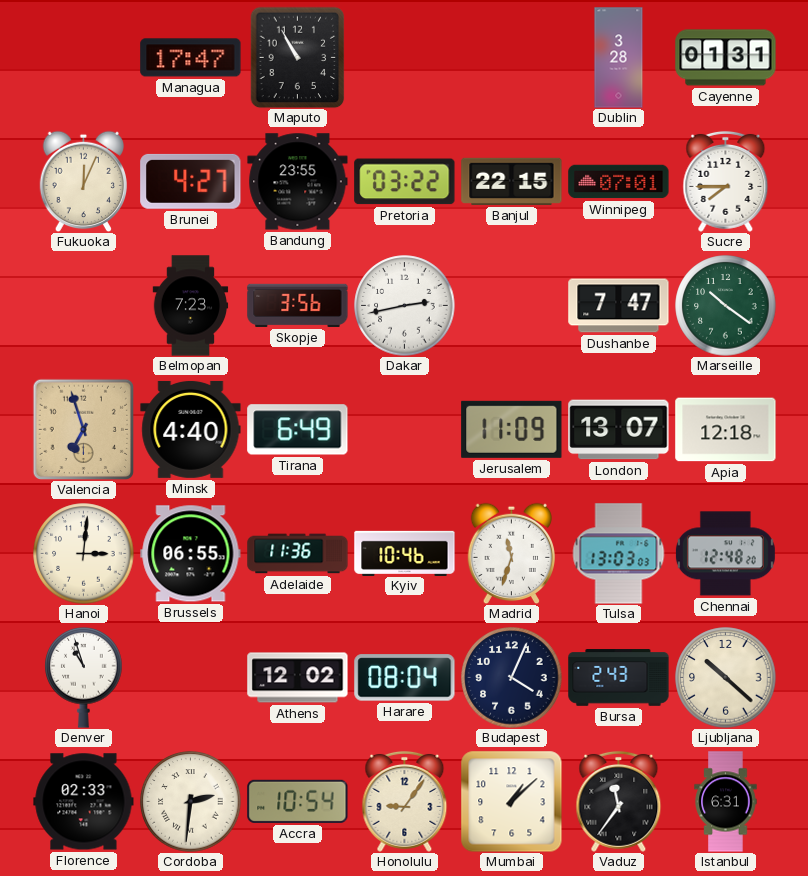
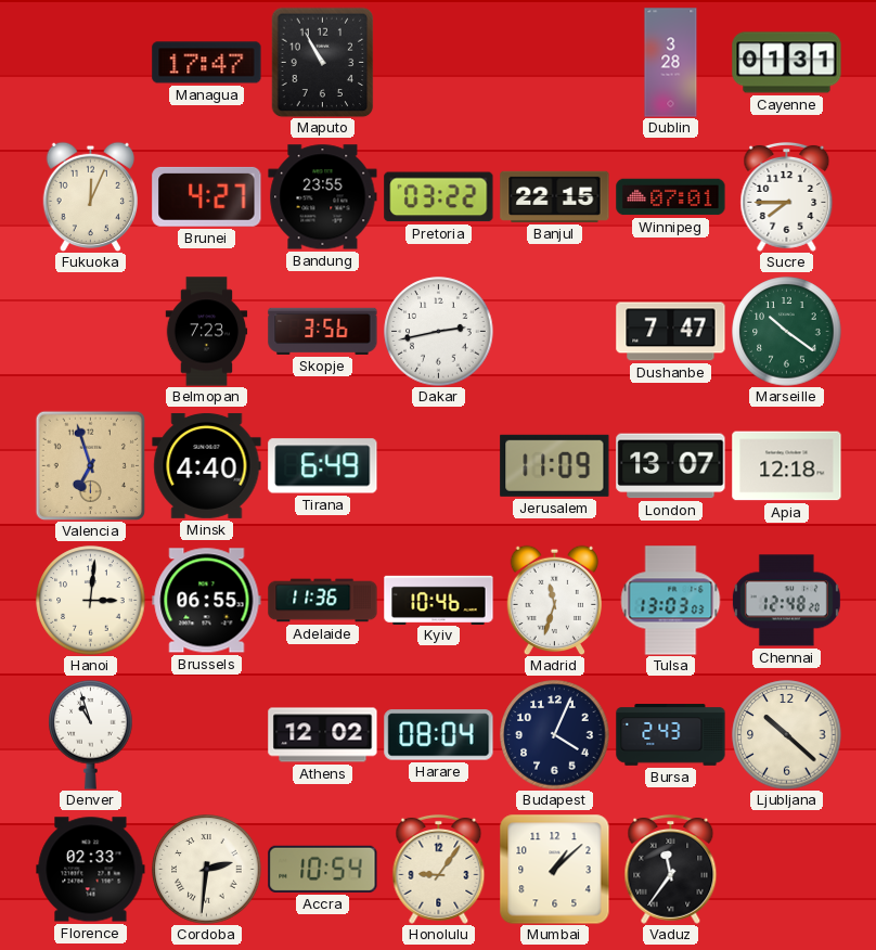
Istanbul: 6:31 -> none
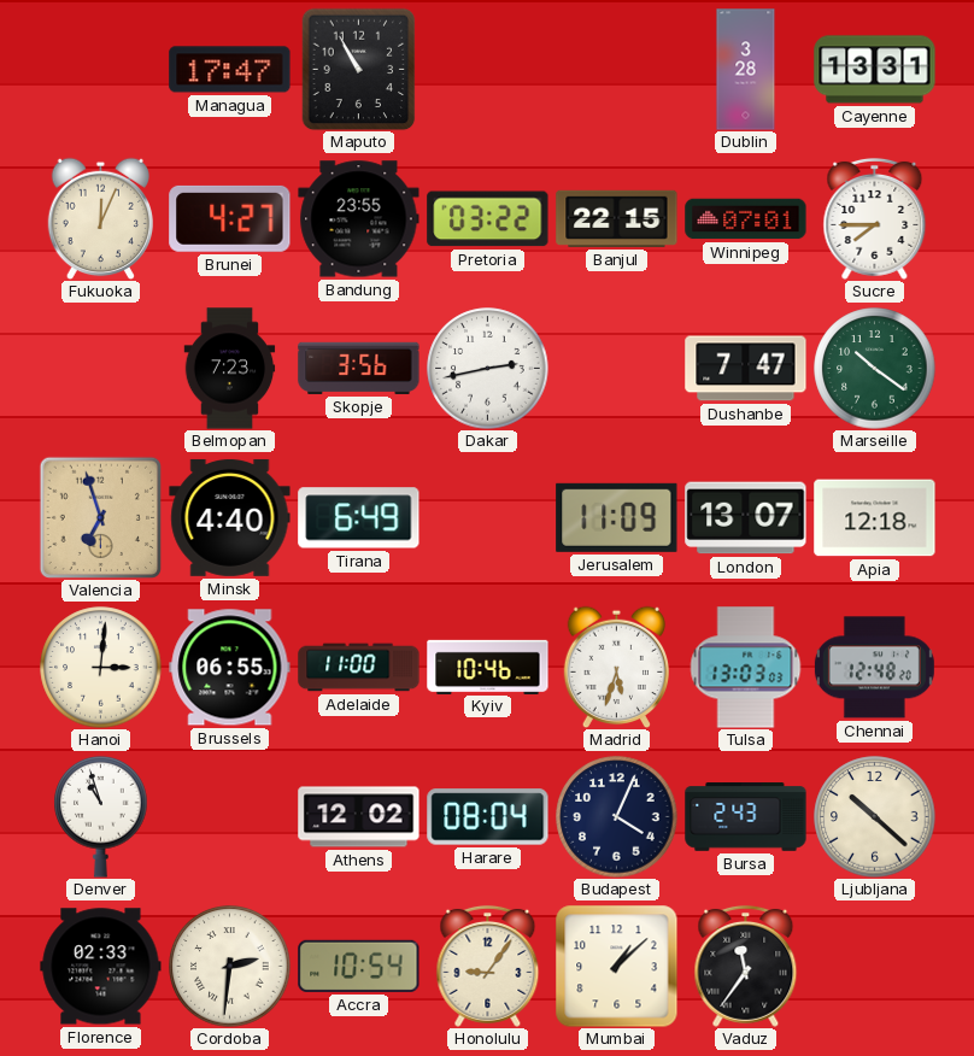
Cayenne: 01:31 -> 13:31
Adelaide: 11:36 -> 11:00
Madrid: 11:33 -> 5:33
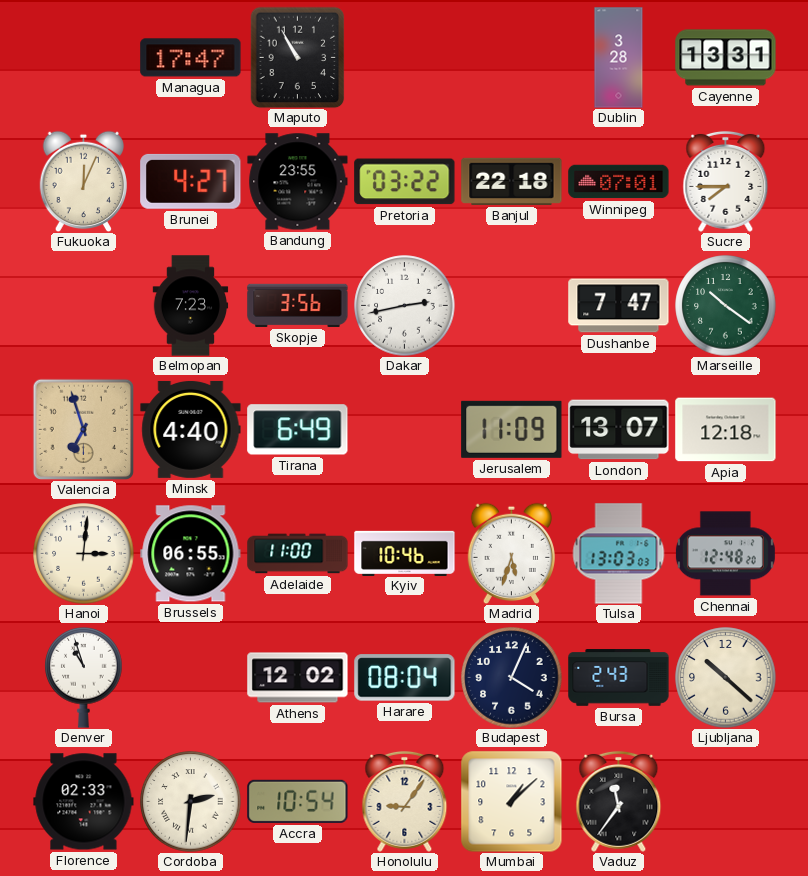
Banjul: 22:15 -> 22:18
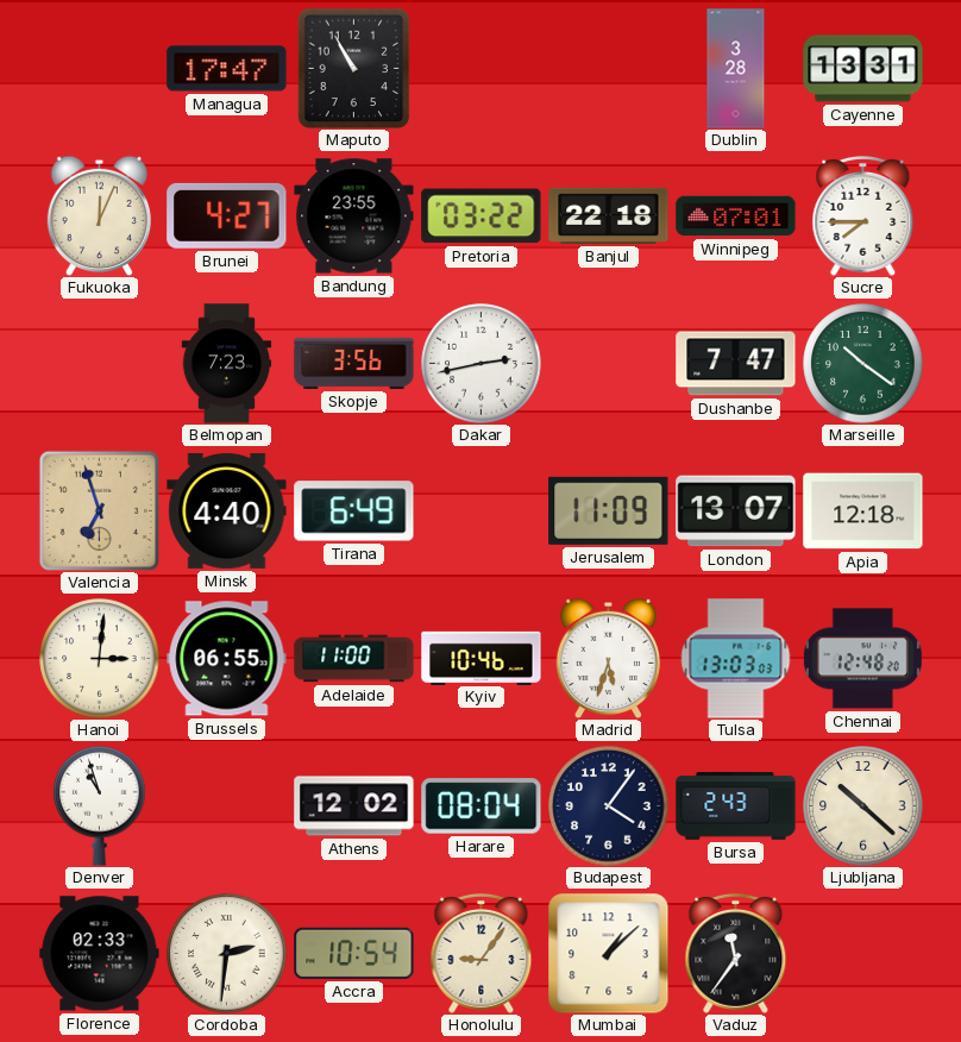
Budapest: 4:04 -> 4:06
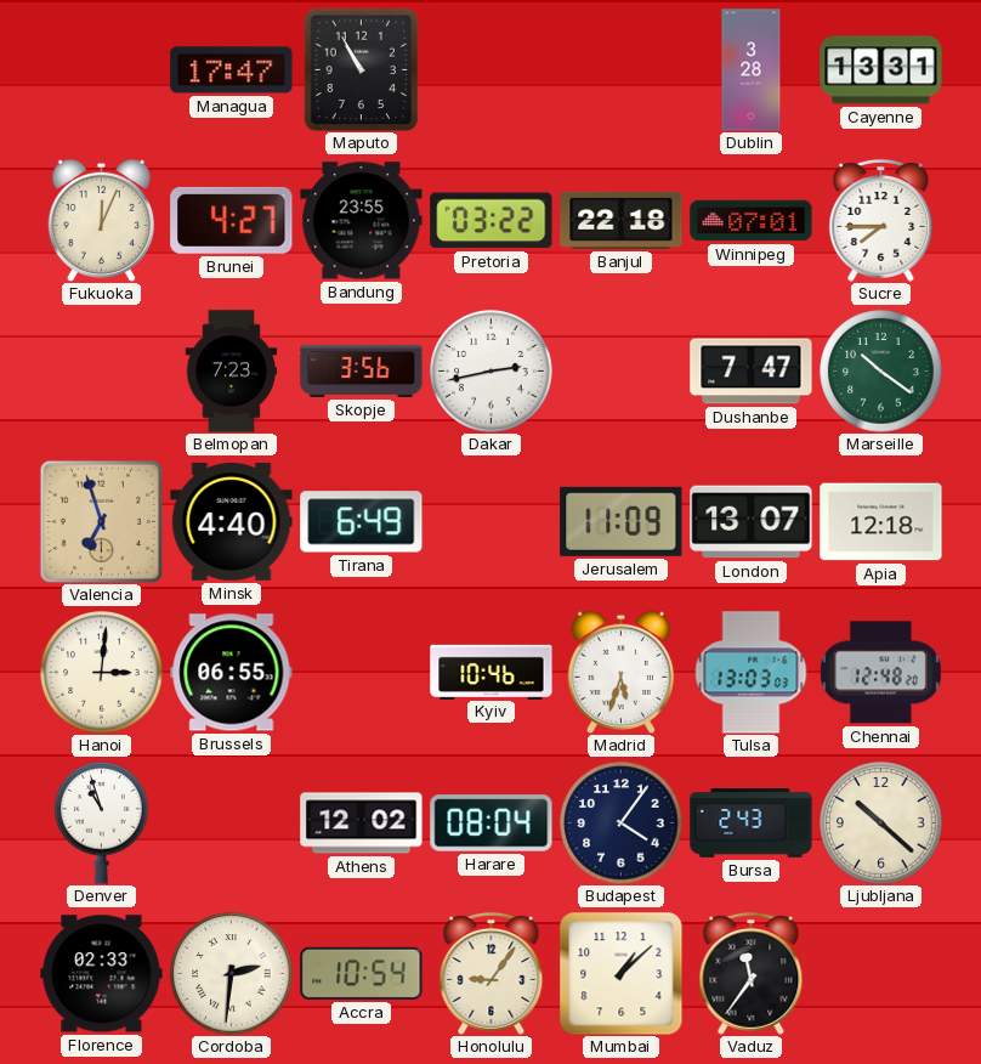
Adelaide: 11:00 -> none
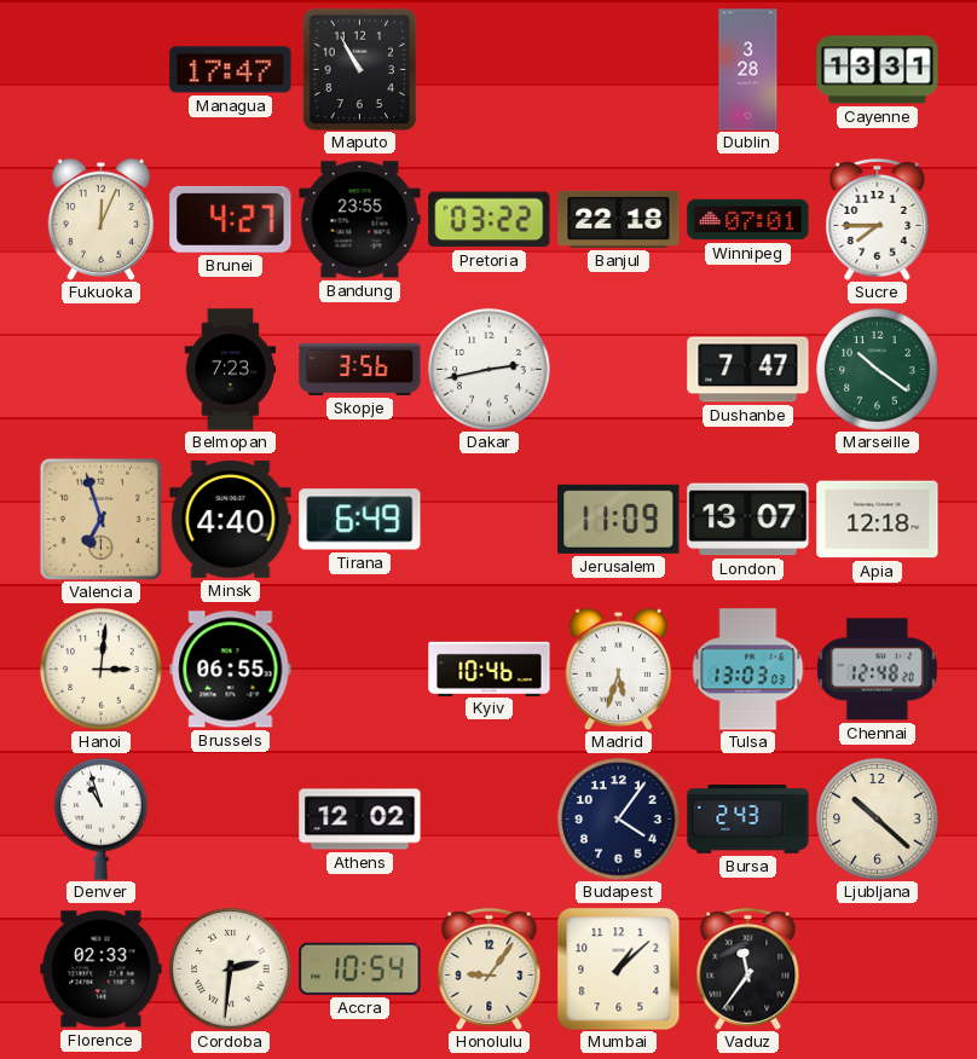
Harare: 08:04 -> none
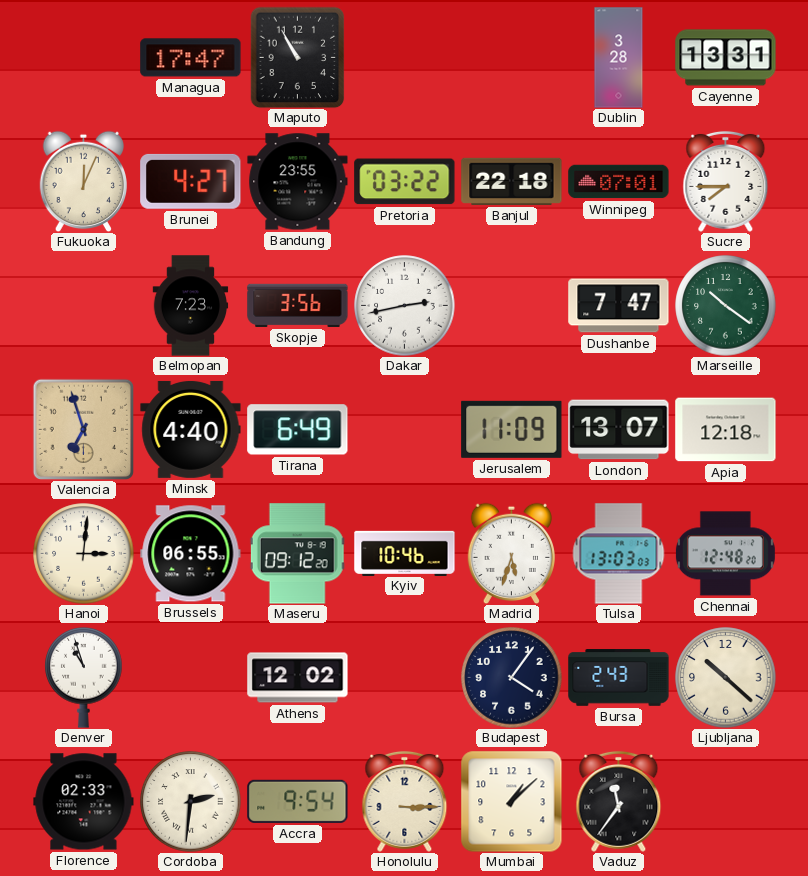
Maseru: none -> 09:12
Accra: 10:54 -> 9:54
Honolulu: 9:06 -> 3:15
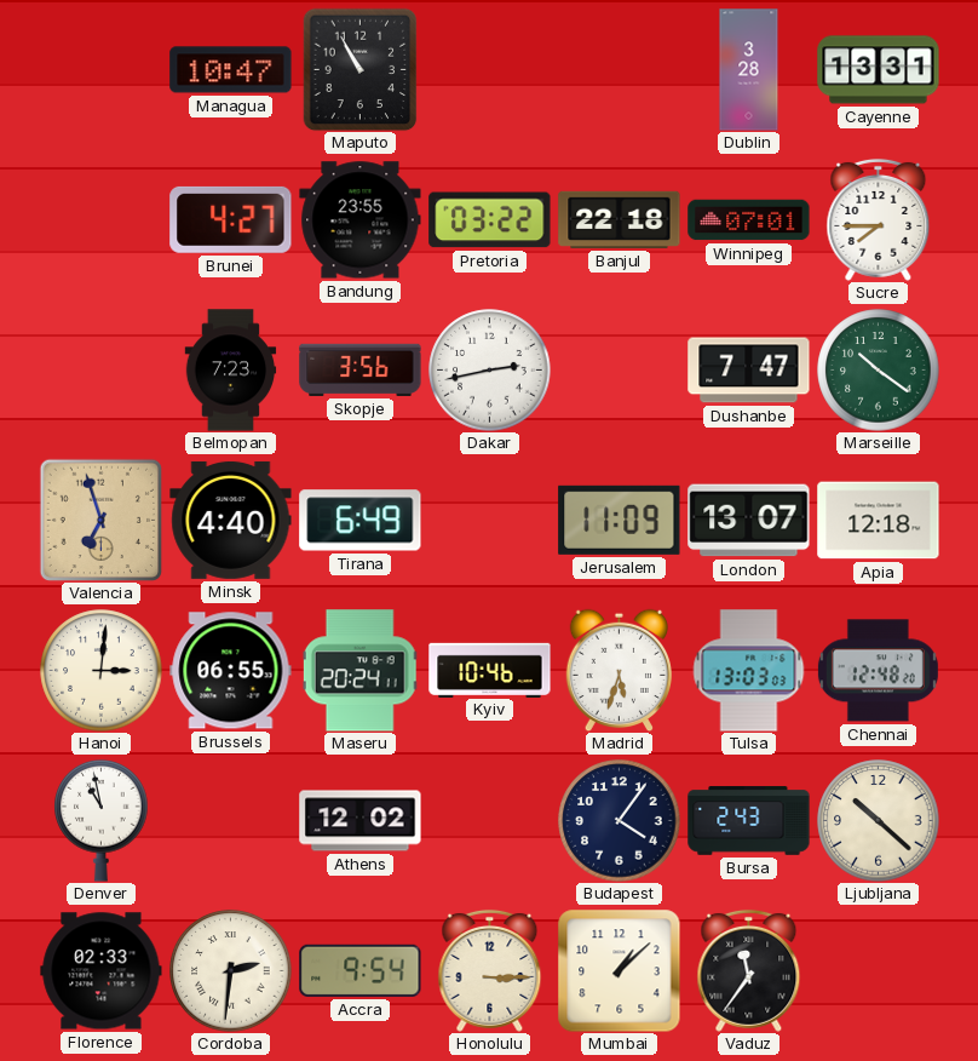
Managua: 17:47 -> 10:47
Fukuoka: 12:04 -> none
Maseru: 09:12 -> 20:24
Denver: 10:57 -> 10:58
